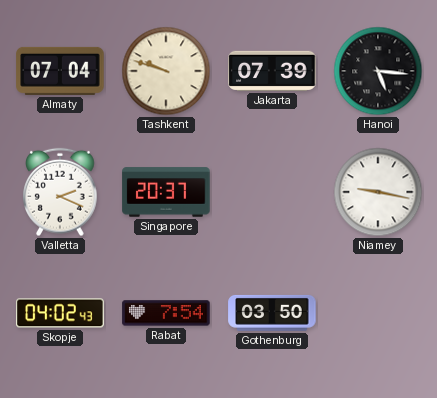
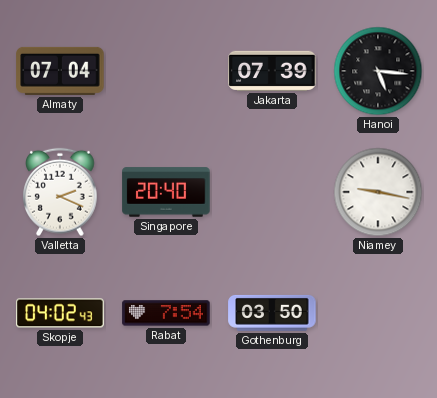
Tashkent: 9:48 -> none
Singapore: 20:37 -> 20:40
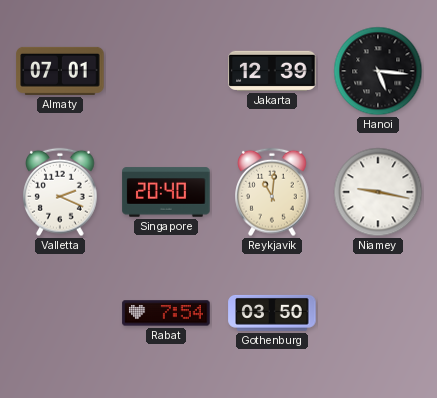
Almaty: 07:04 -> 07:01
Jakarta: 07:39 -> 12:39
Reykjavik: none -> 11:01
Skopje: 04:02 -> none
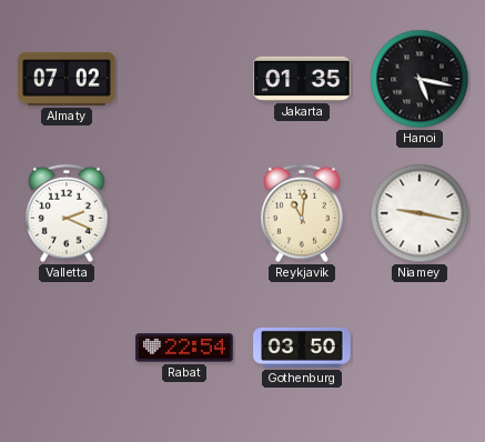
Almaty: 07:01 -> 07:02
Jakarta: 12:39 -> 01:35
Hanoi: 5:16 -> 5:17
Singapore: 20:40 -> none
Rabat: 7:54 -> 22:54
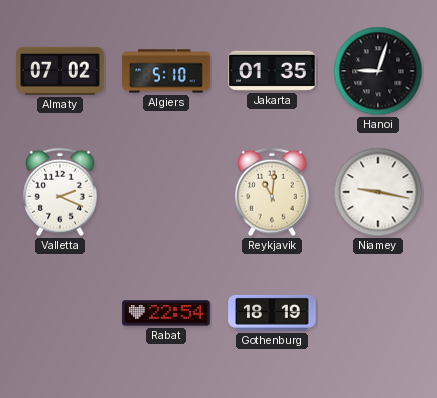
Algiers: none -> 5:10
Hanoi: 5:17 -> 9:03
Gothenburg: 03:50 -> 18:19
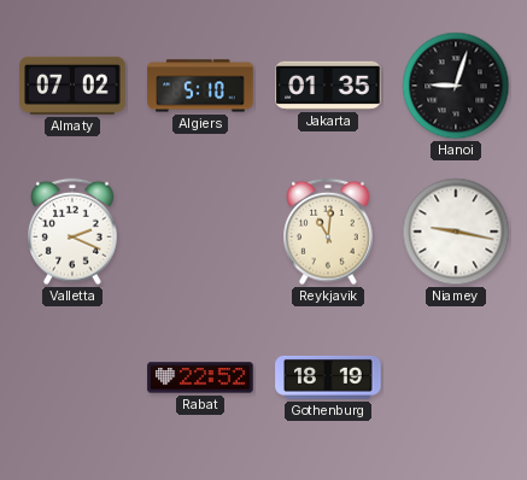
Rabat: 22:54 -> 22:52
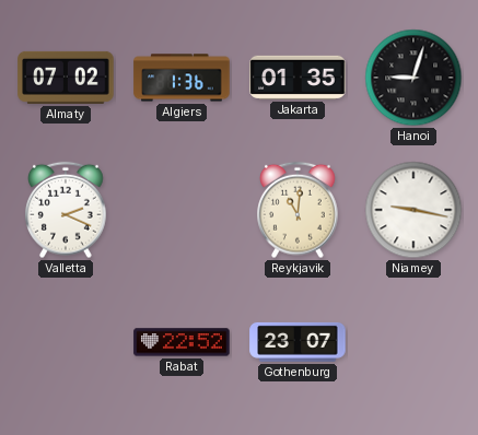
Algiers: 5:10 -> 1:36
Gothenburg: 18:19 -> 23:07
